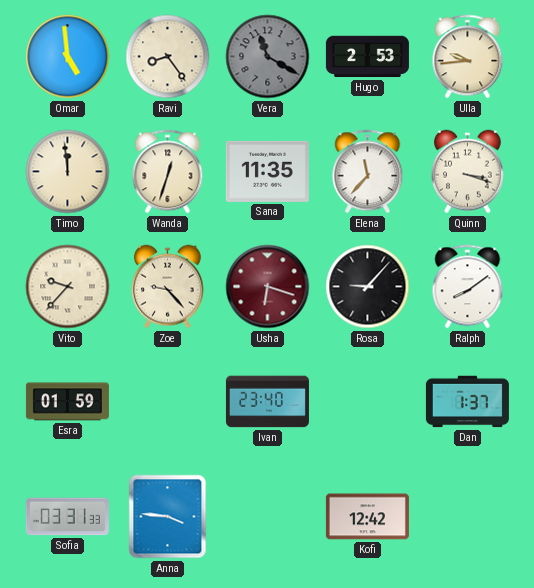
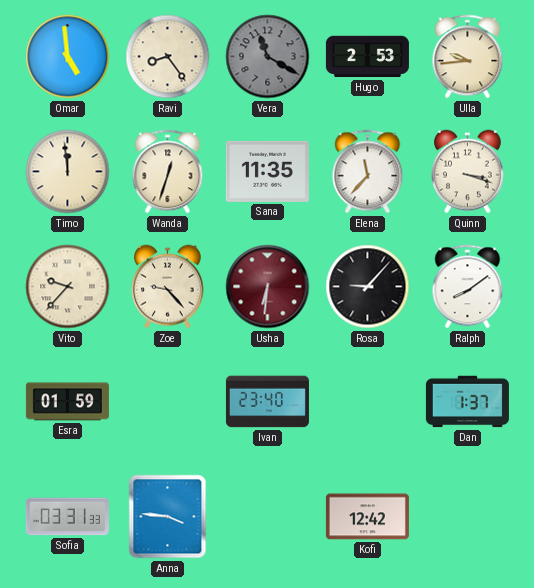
Usha: 6:18 -> 6:31
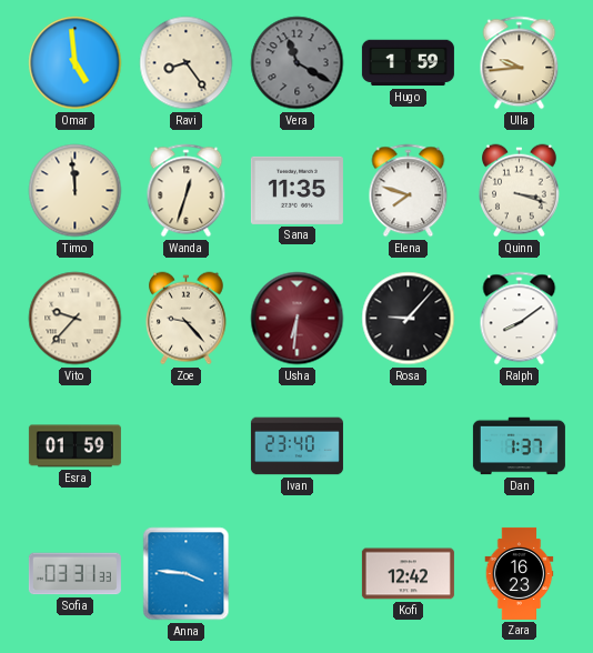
Hugo: 2:53 -> 1:59
Elena: 11:37 -> 7:48
Zara: none -> 16:23
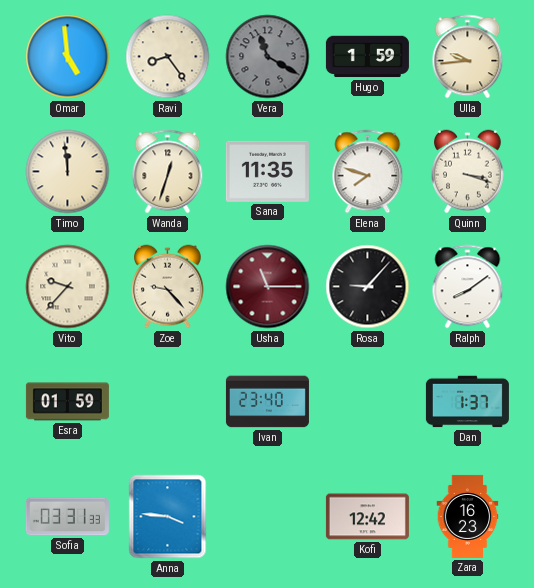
Usha: 6:31 -> 11:15
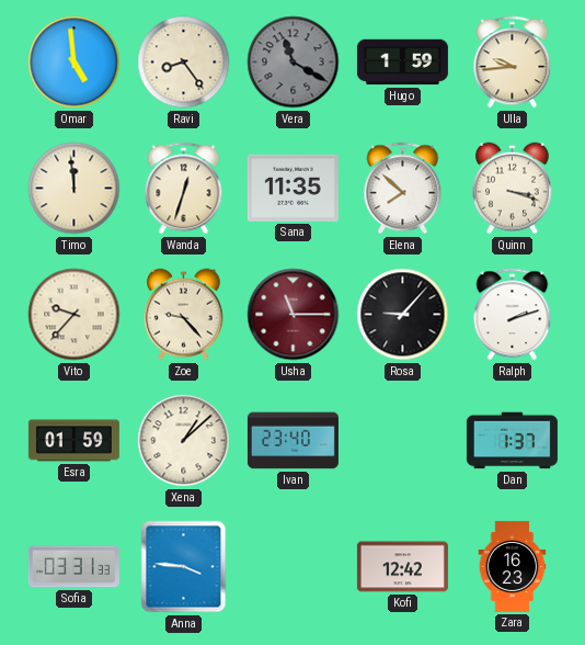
Elena: 7:48 -> 7:52
Ralph: 8:09 -> 2:12
Xena: none -> 1:08
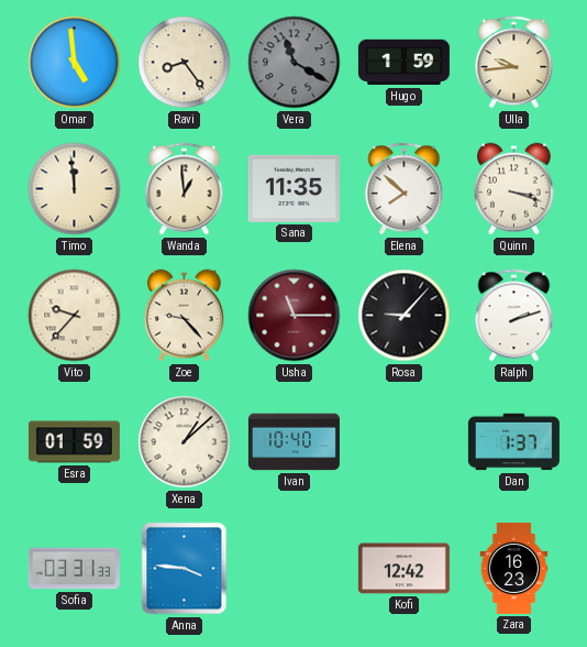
Wanda: 12:33 -> 12:59
Ivan: 23:40 -> 10:40
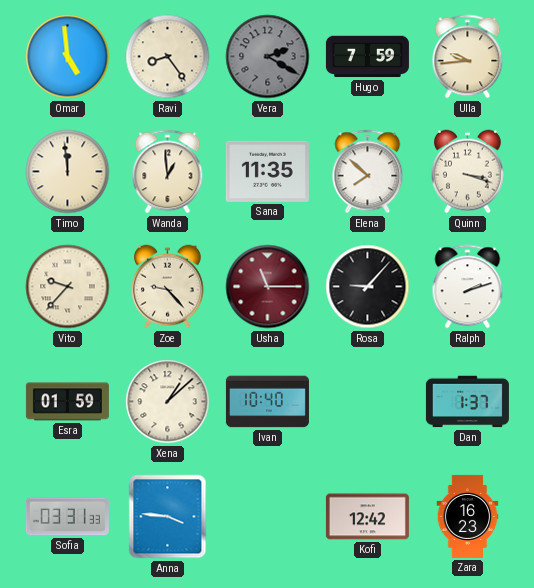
Vera: 11:20 -> 2:20
Hugo: 1:59 -> 7:59
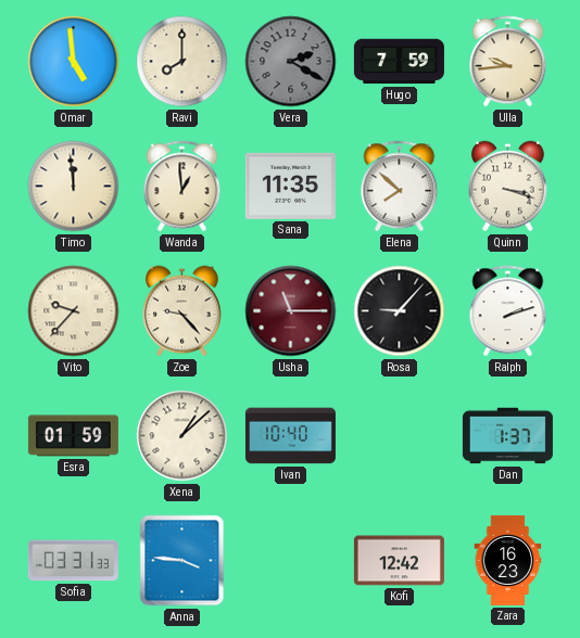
Ravi: 8:24 -> 8:00
